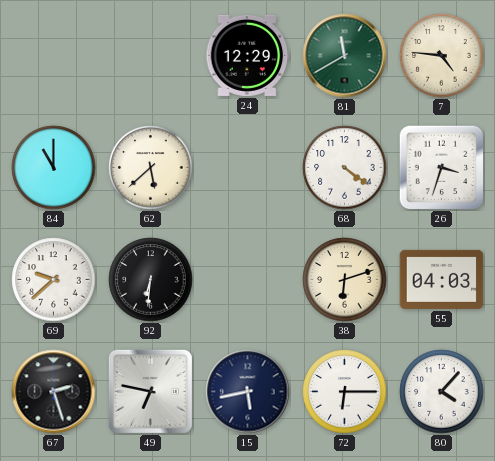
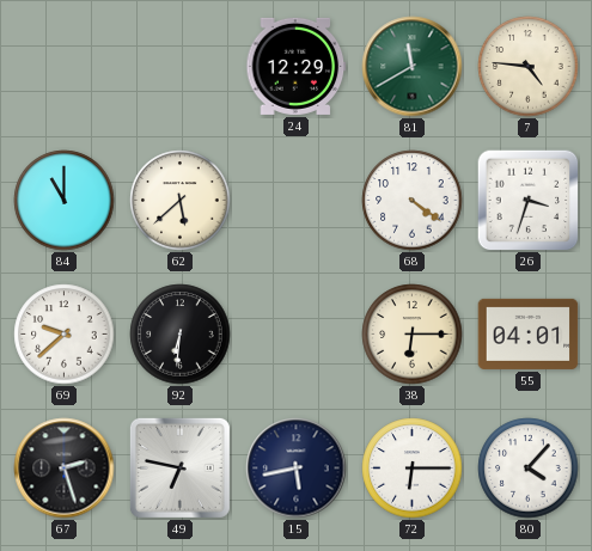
38: 6:12 -> 6:15
55: 04:03 -> 04:01
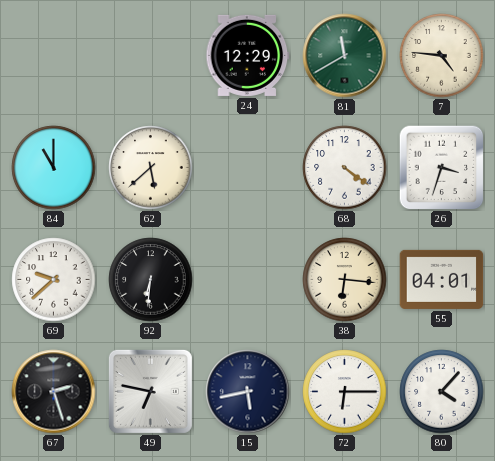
38: 6:15 -> 6:16
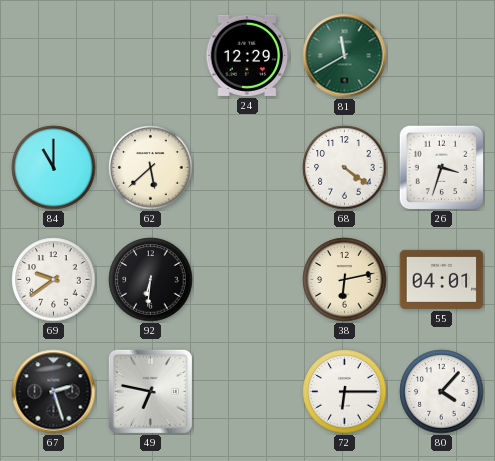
7: 4:46 -> none
69: 9:38 -> 9:39
38: 6:16 -> 6:13
15: 5:43 -> none
